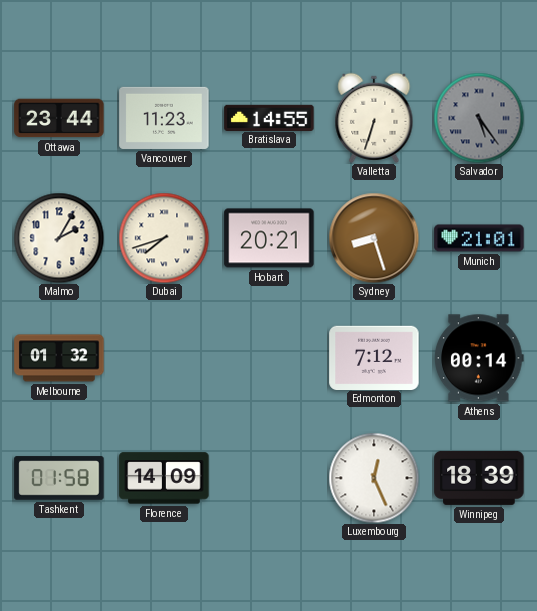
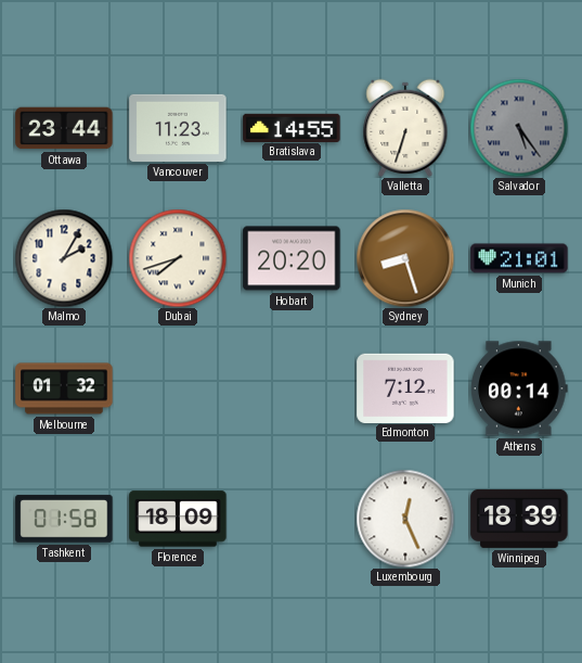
Hobart: 20:21 -> 20:20
Florence: 14:09 -> 18:09
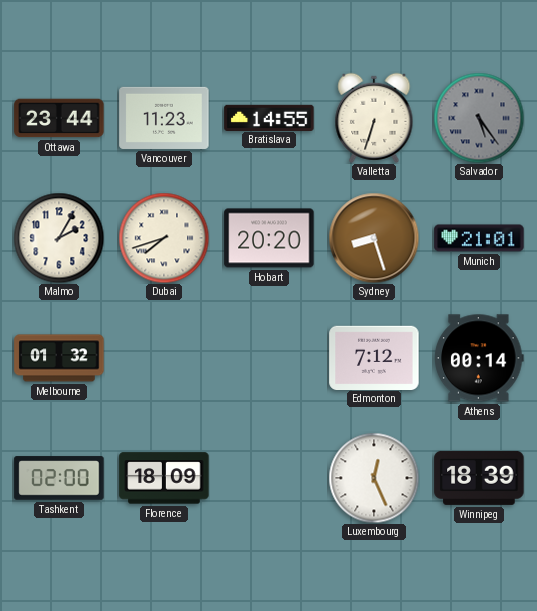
Tashkent: 01:58 -> 02:00
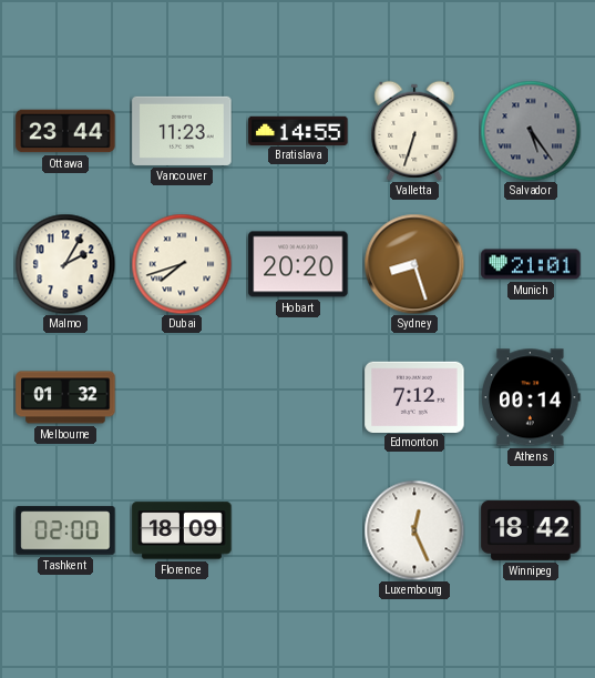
Winnipeg: 18:39 -> 18:42
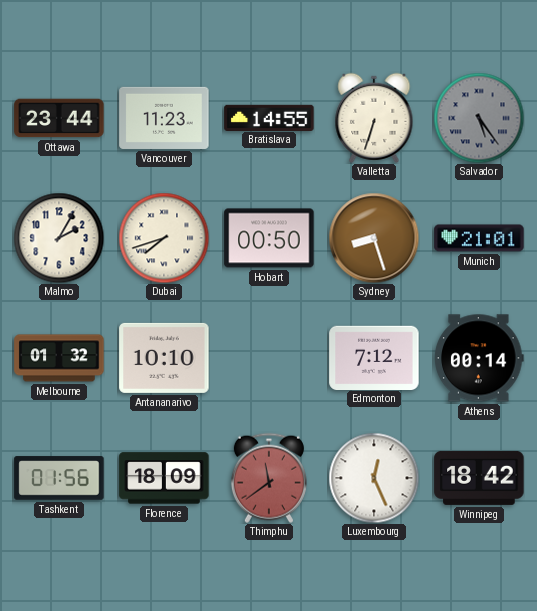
Hobart: 20:20 -> 00:50
Antananarivo: none -> 10:10
Tashkent: 02:00 -> 01:56
Thimphu: none -> 11:39
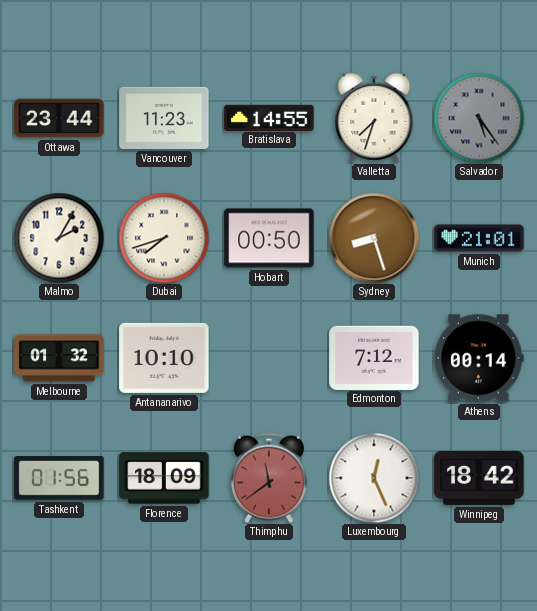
Valletta: 6:33 -> 7:33
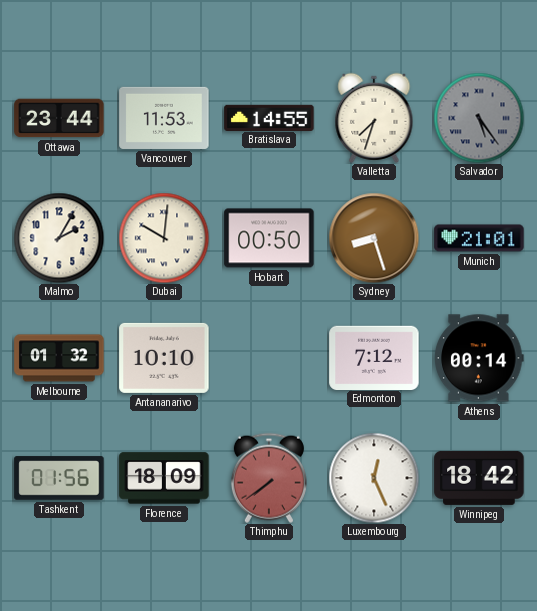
Vancouver: 11:23 -> 11:53
Dubai: 7:42 -> 10:01
Thimphu: 11:39 -> 7:39
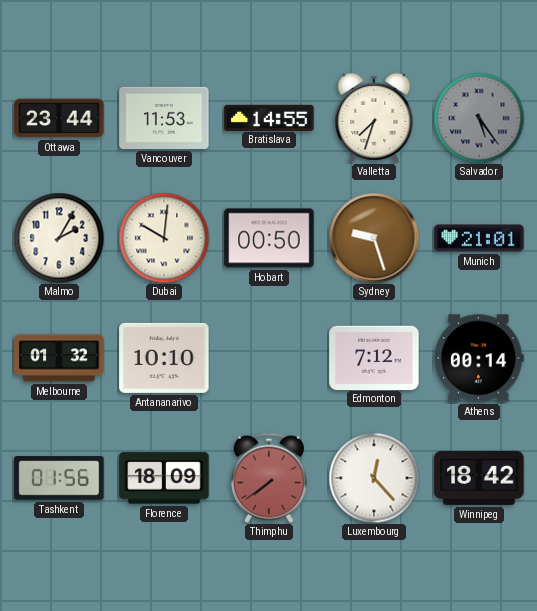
Sydney: 8:27 -> 9:27
Luxembourg: 12:26 -> 12:23
